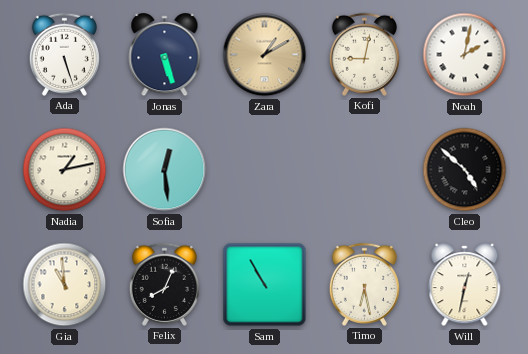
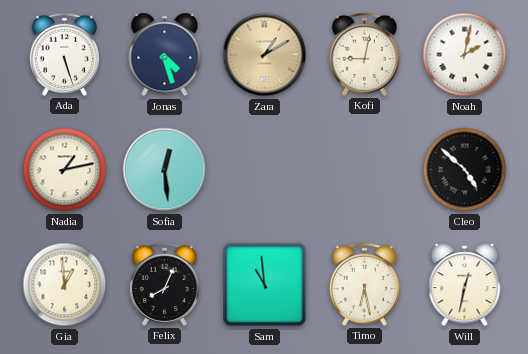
Jonas: 5:27 -> 4:27
Gia: 10:59 -> 12:59
Sam: 10:55 -> 10:59
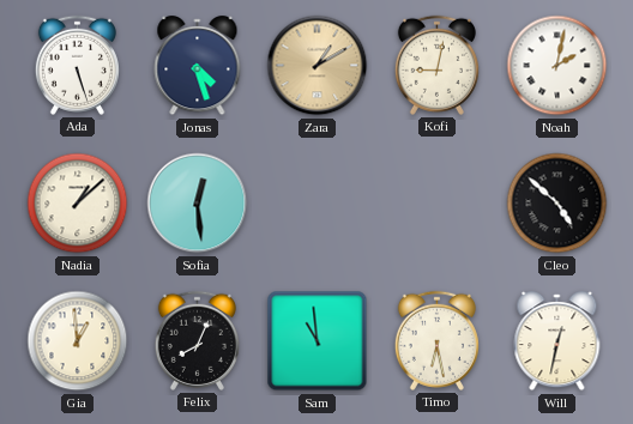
Nadia: 1:13 -> 1:08
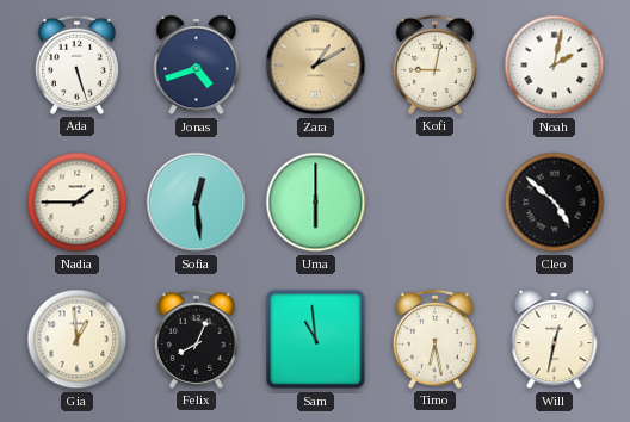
Jonas: 4:27 -> 4:42
Nadia: 1:08 -> 1:45
Uma: none -> 6:00
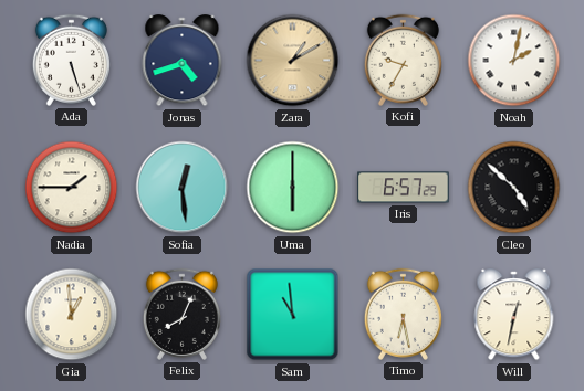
Kofi: 9:02 -> 9:35
Iris: none -> 6:57
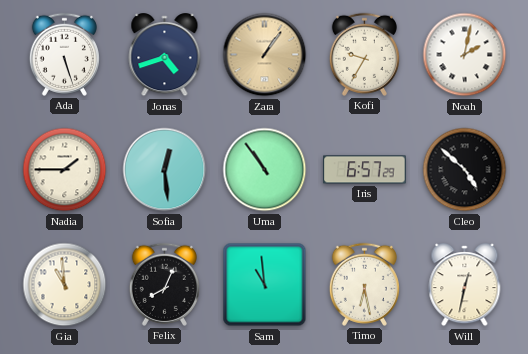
Zara: 1:10 -> 1:06
Uma: 6:00 -> 10:54
Gia: 12:59 -> 10:59
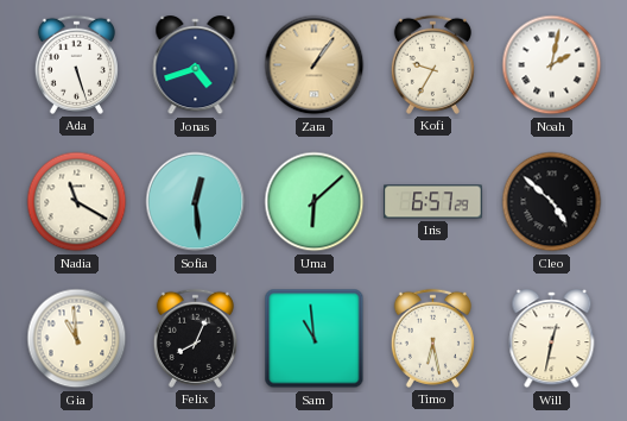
Nadia: 1:45 -> 11:20
Uma: 10:54 -> 6:08
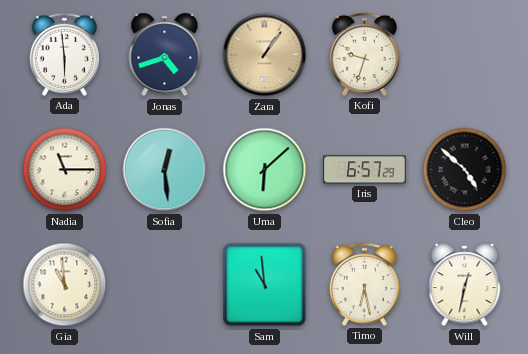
Ada: 5:27 -> 5:59
Kofi: 9:35 -> 9:33
Noah: 2:02 -> none
Nadia: 11:20 -> 11:15
Felix: 8:04 -> none
